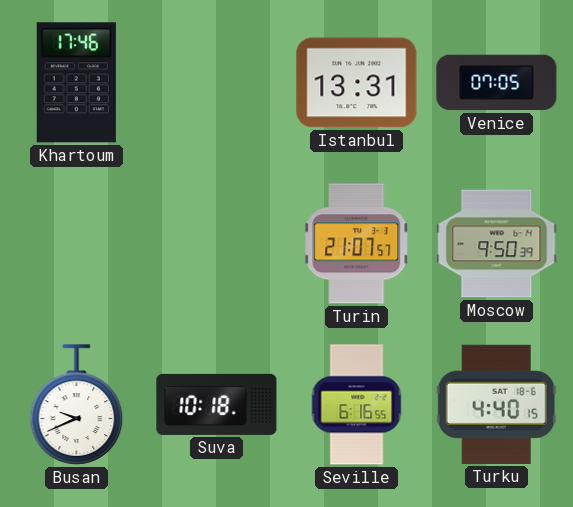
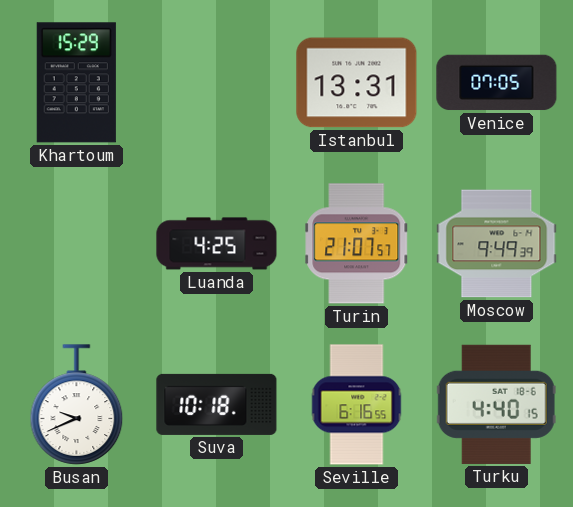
Khartoum: 17:46 -> 15:29
Luanda: none -> 4:25
Moscow: 9:50 -> 9:49
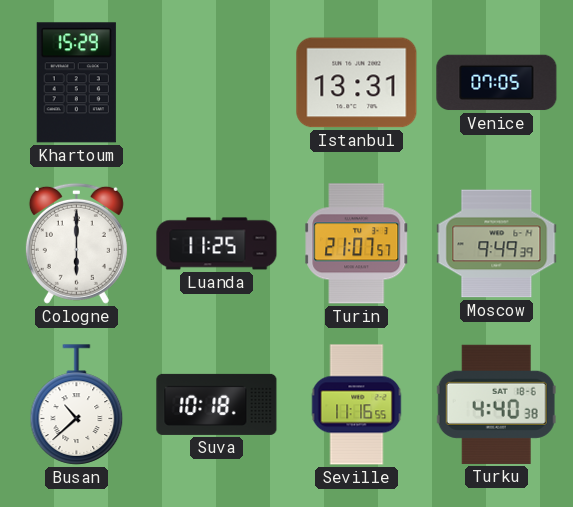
Cologne: none -> 6:00
Luanda: 4:25 -> 11:25
Busan: 9:41 -> 10:38
Seville: 6:16 -> 11:16
Turku: 4:40:15 -> 4:40:38
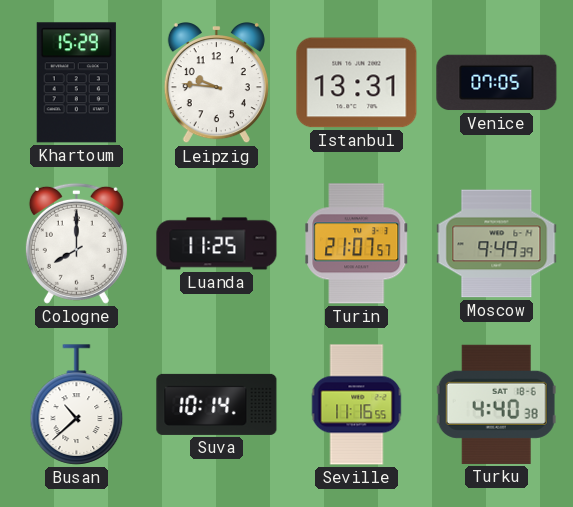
Leipzig: none -> 9:46
Cologne: 6:00 -> 8:00
Suva: 10:18 -> 10:14
